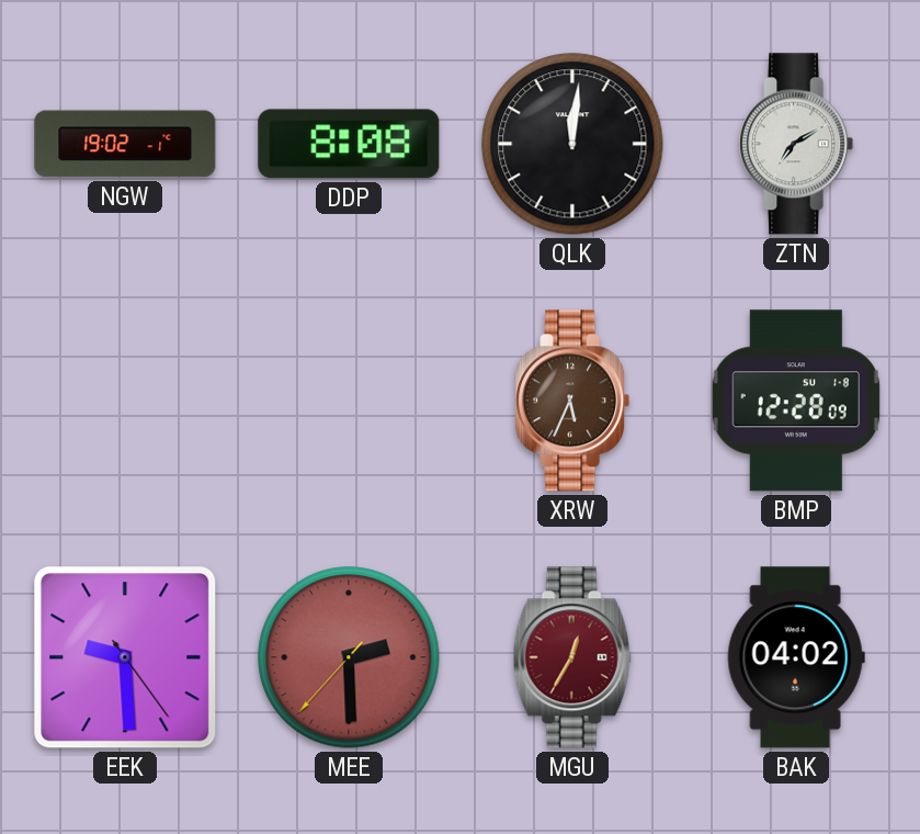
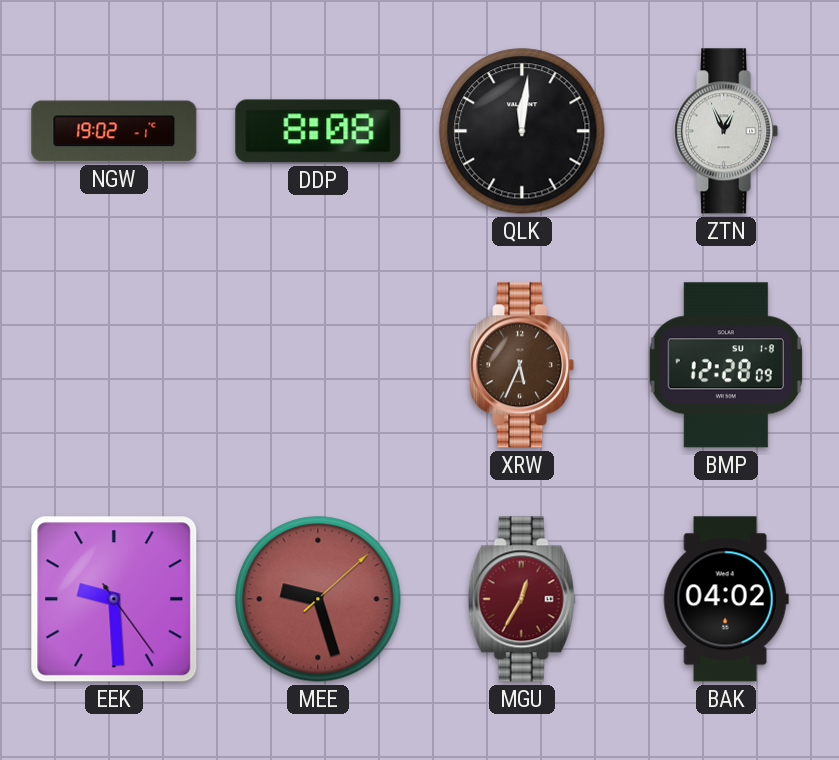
ZTN: 7:10 -> 12:56
MEE: 2:29 -> 9:27
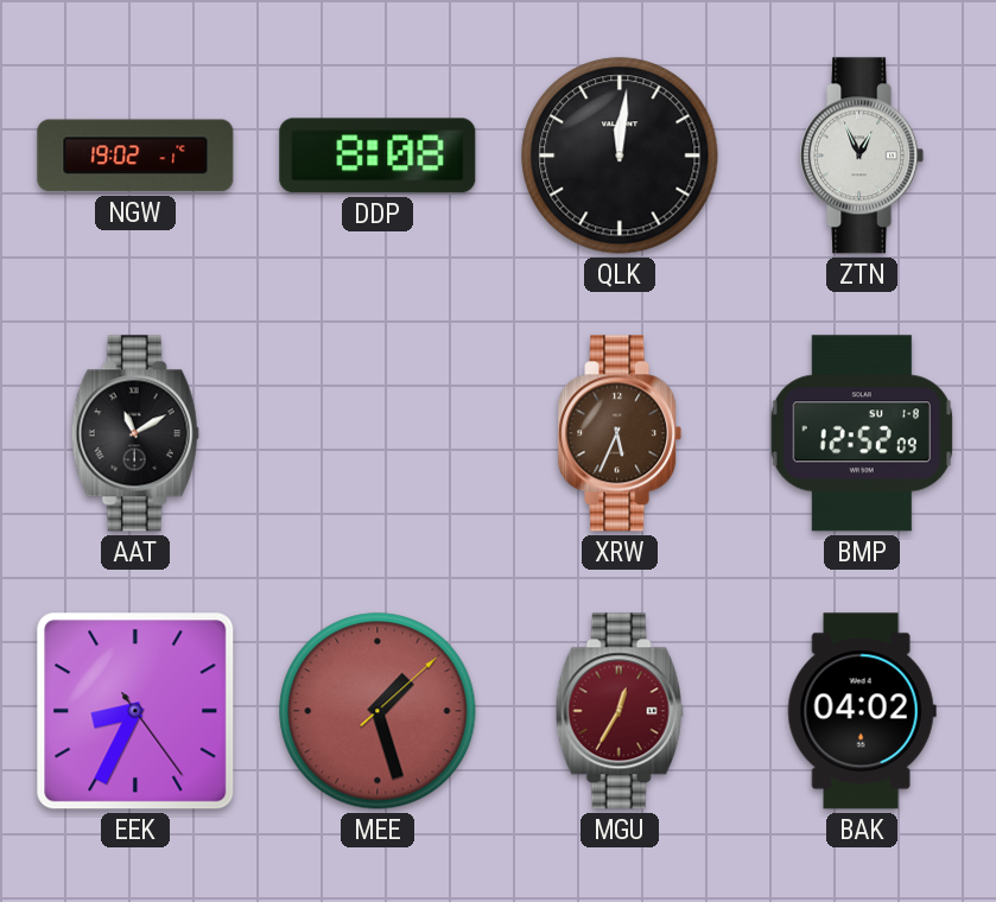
AAT: none -> 11:10
BMP: 12:28 -> 12:52
EEK: 9:29 -> 8:34
MEE: 9:27 -> 1:27
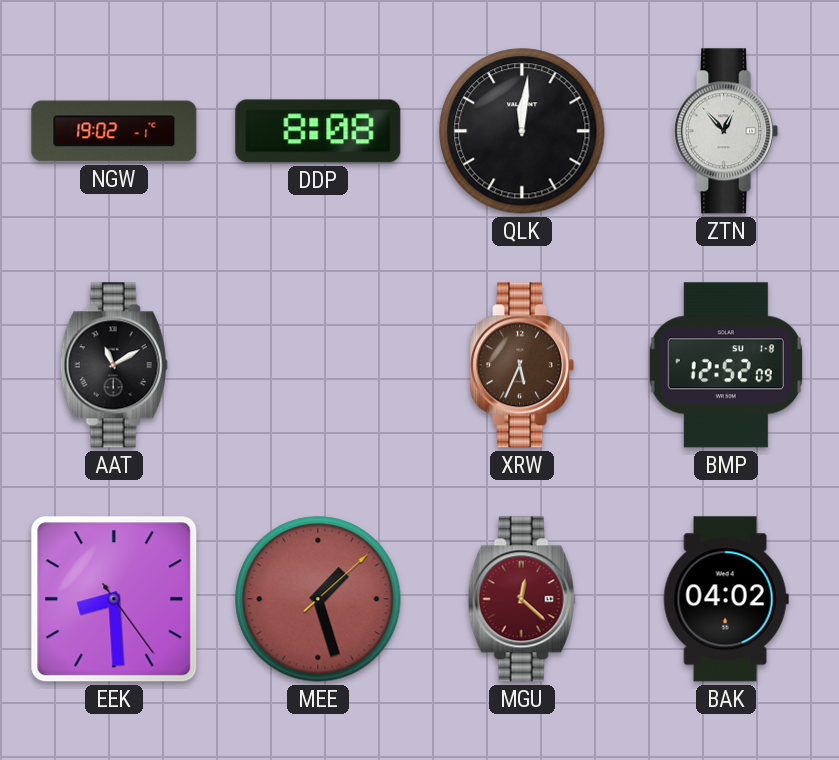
ZTN: 12:56 -> 12:53
EEK: 8:34 -> 8:29
MGU: 12:35 -> 12:22
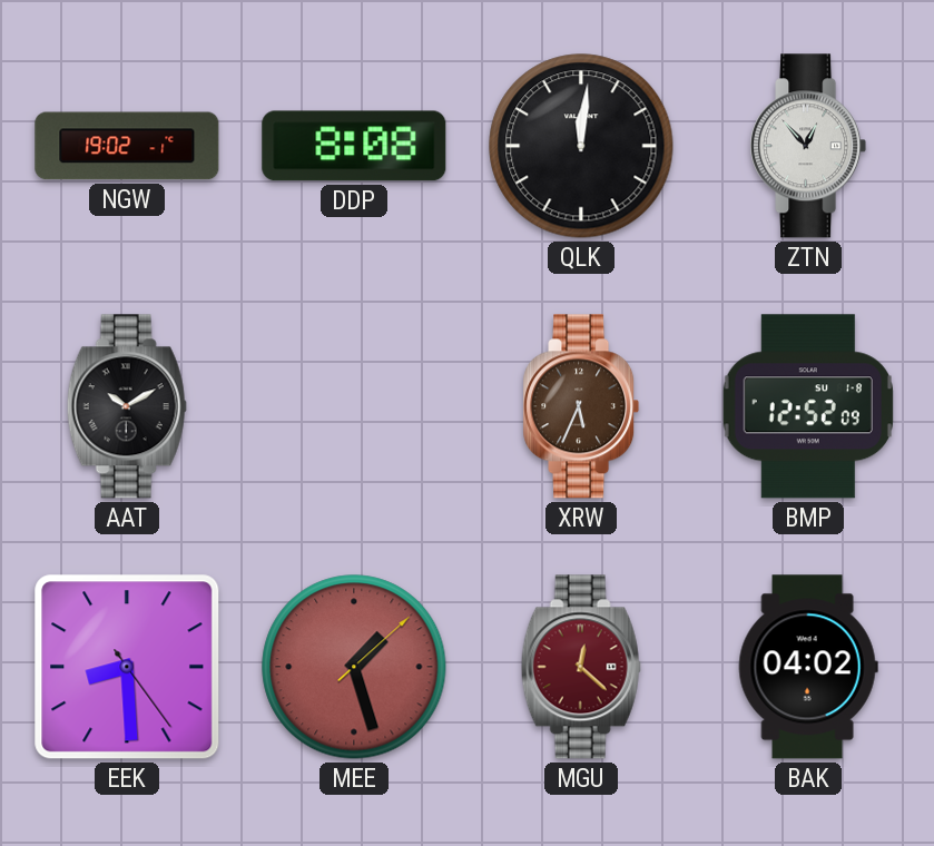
AAT: 11:10 -> 10:10
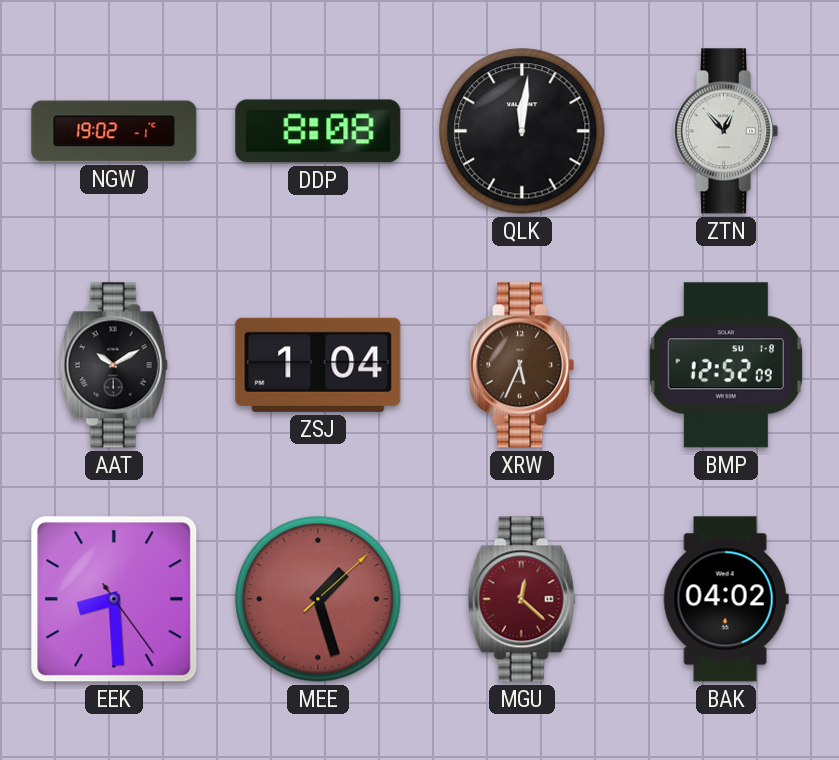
ZSJ: none -> 1:04
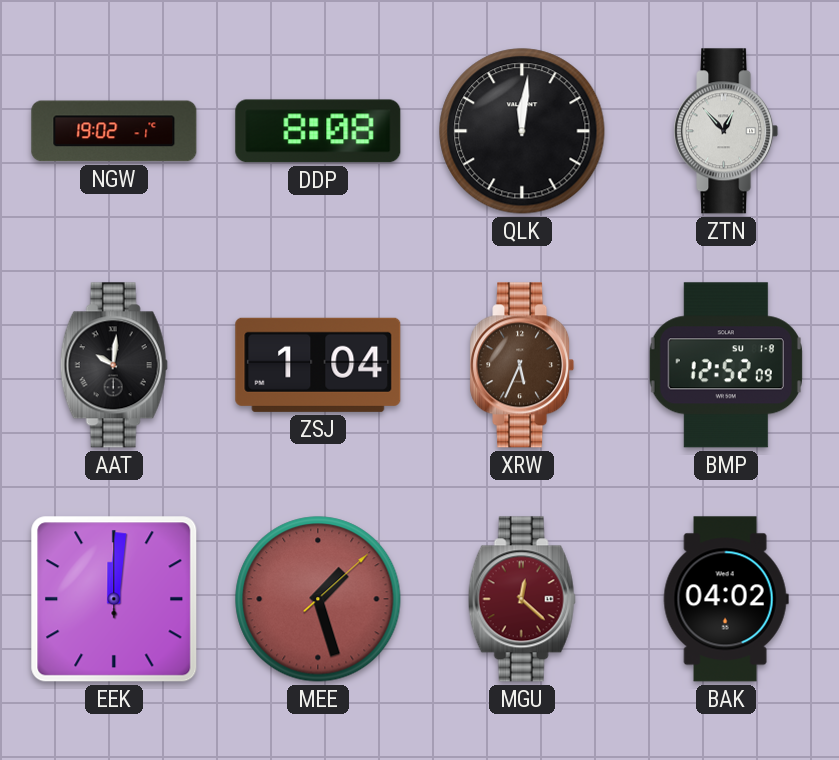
AAT: 10:10 -> 10:01
EEK: 8:29 -> 12:01
